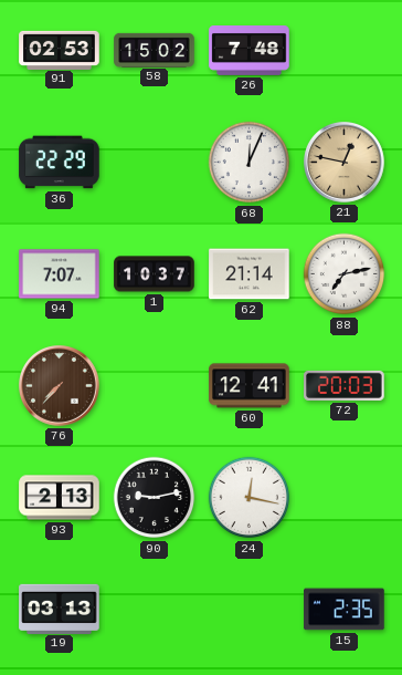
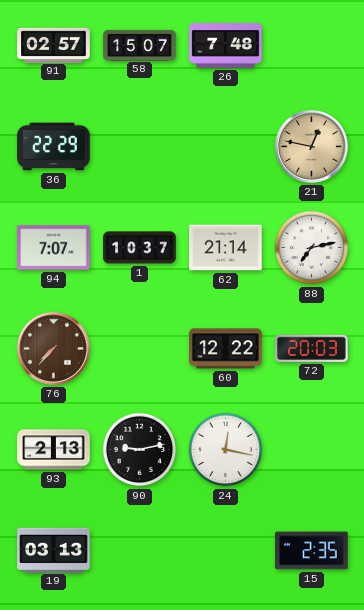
91: 02:53 -> 02:57
58: 15:02 -> 15:07
68: 12:04 -> none
60: 12:41 -> 12:22
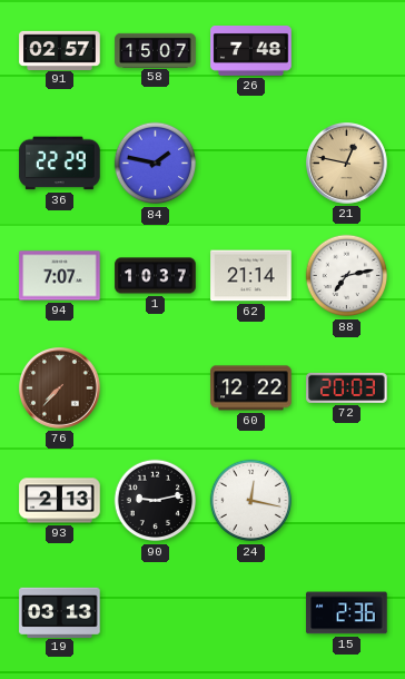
84: none -> 1:47
15: 2:35 -> 2:36
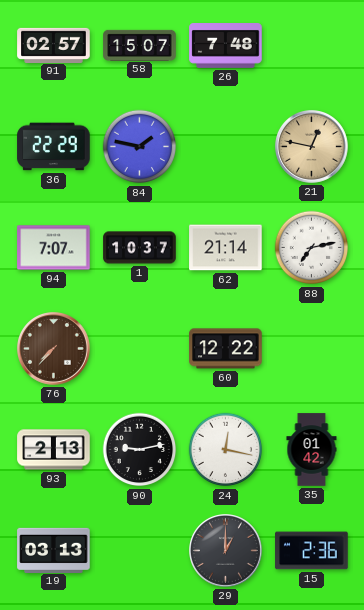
72: 20:03 -> none
35: none -> 01:42
29: none -> 1:00
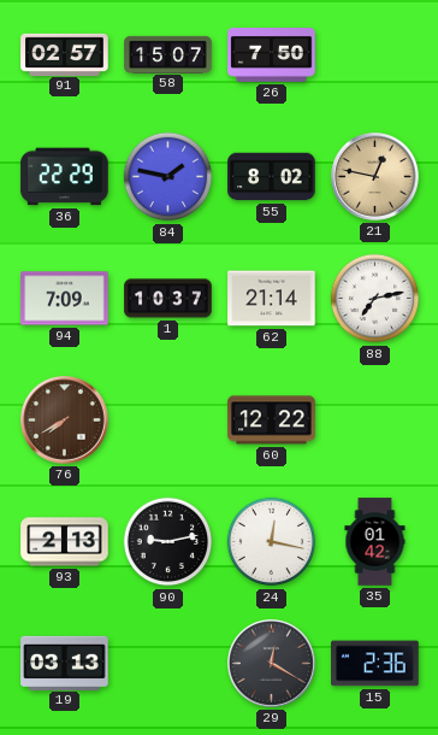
26: 7:48 -> 7:50
55: none -> 8:02
94: 7:07 -> 7:09
76: 7:37 -> 7:40
29: 1:00 -> 12:20
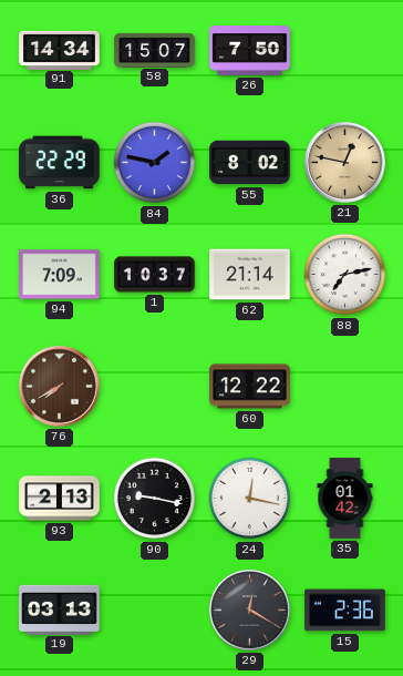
91: 02:57 -> 14:34
90: 9:13 -> 9:17
